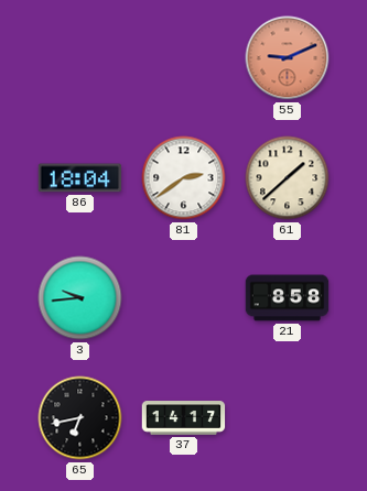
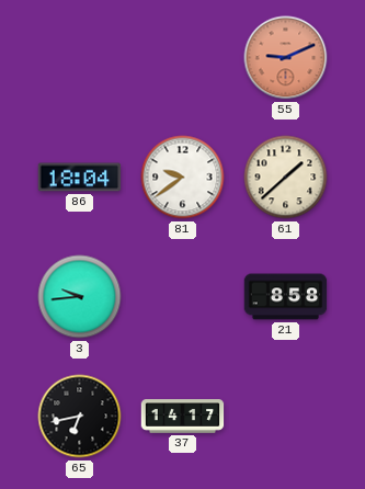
81: 2:39 -> 9:39
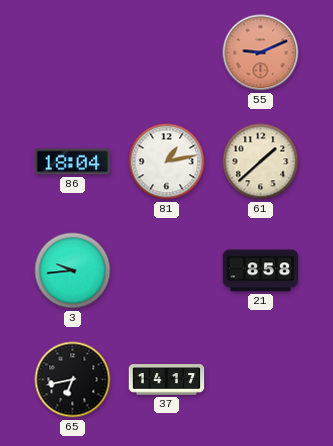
81: 9:39 -> 1:13
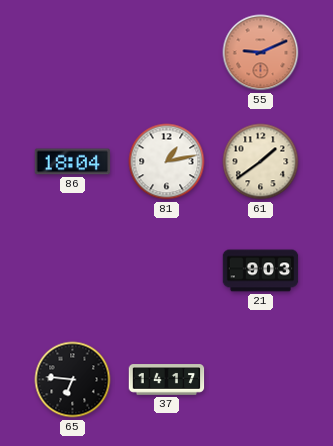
61: 1:38 -> 1:39
3: 9:44 -> none
21: 8:58 -> 9:03
65: 6:43 -> 6:46
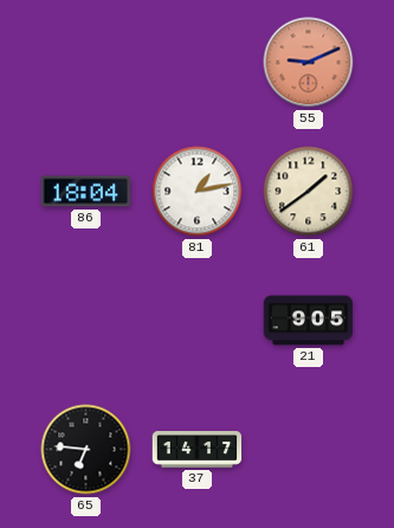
21: 9:03 -> 9:05
